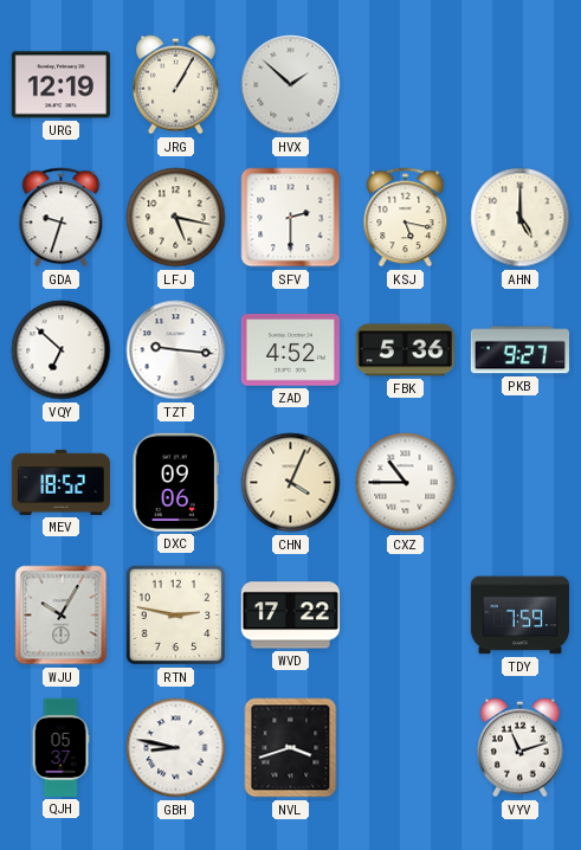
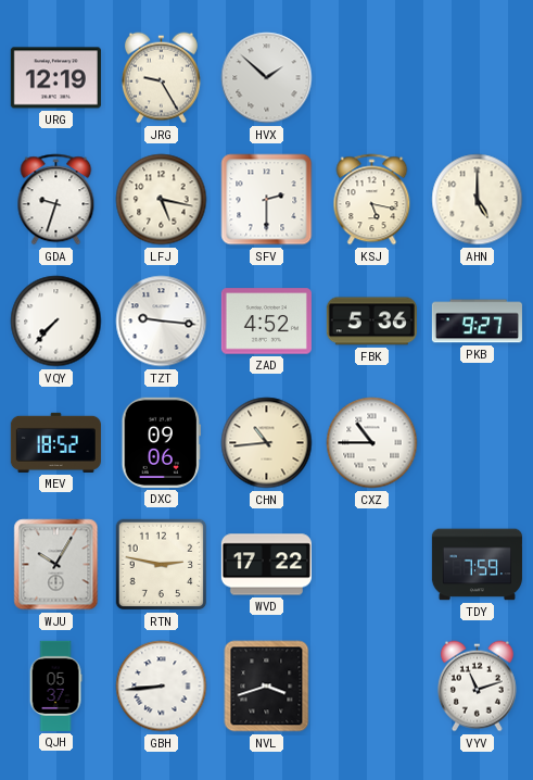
JRG: 1:05 -> 9:25
VQY: 6:52 -> 7:37
CHN: 4:04 -> 10:44
GBH: 8:47 -> 8:44
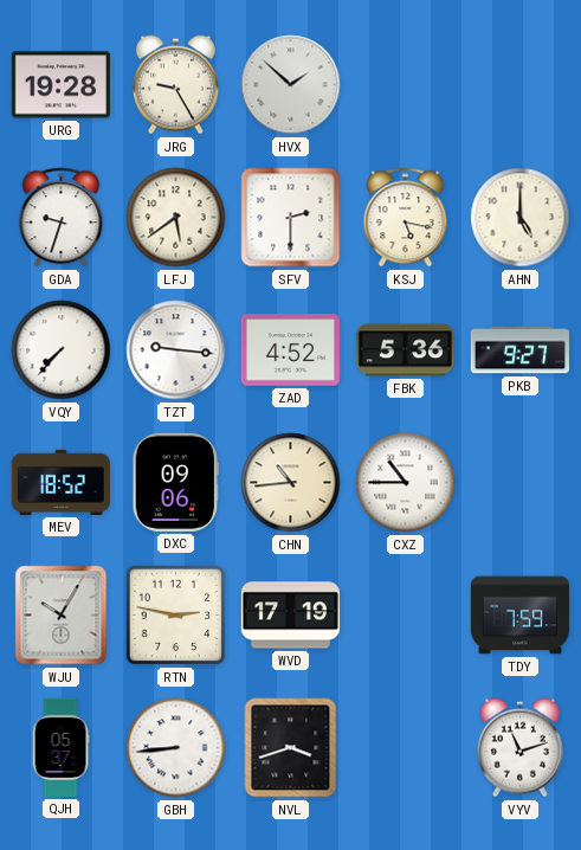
URG: 12:19 -> 19:28
LFJ: 5:17 -> 5:39
WVD: 17:22 -> 17:19
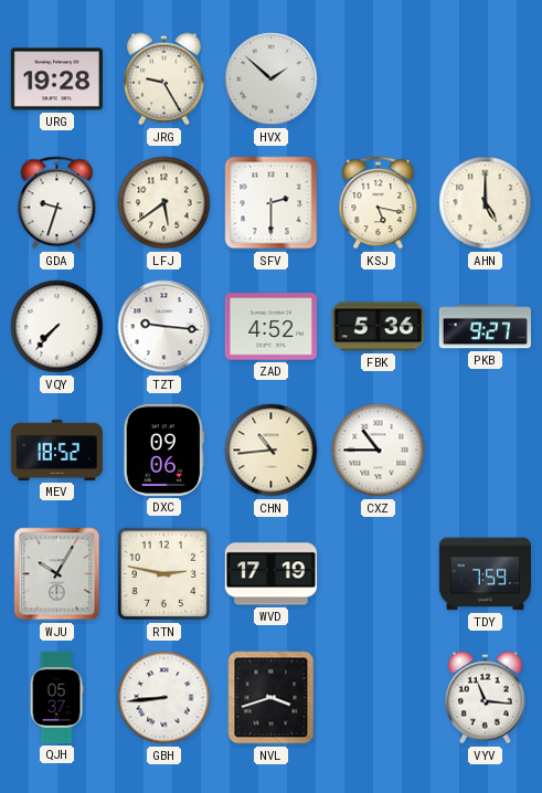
VYV: 11:12 -> 11:16
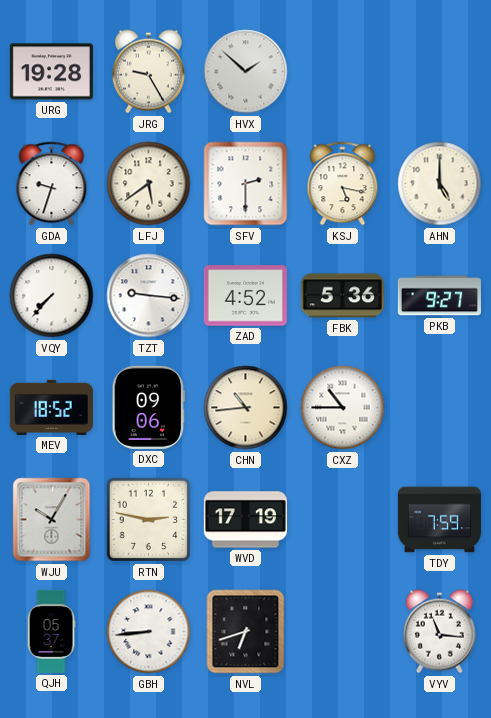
NVL: 3:42 -> 6:42
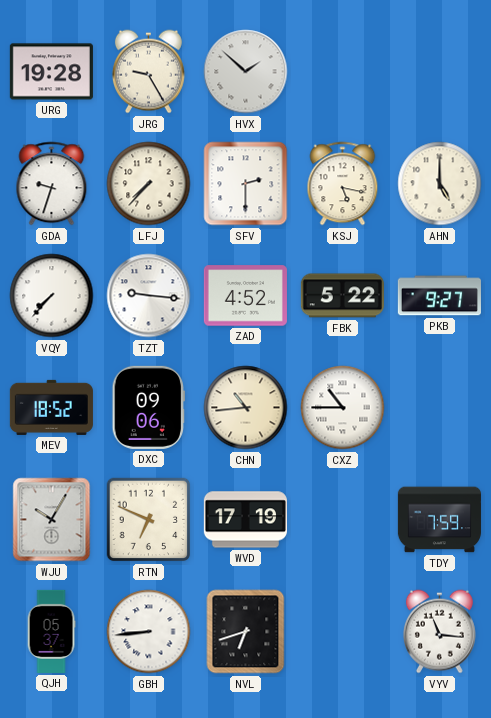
LFJ: 5:39 -> 7:37
FBK: 5:36 -> 5:22
RTN: 2:47 -> 6:49
